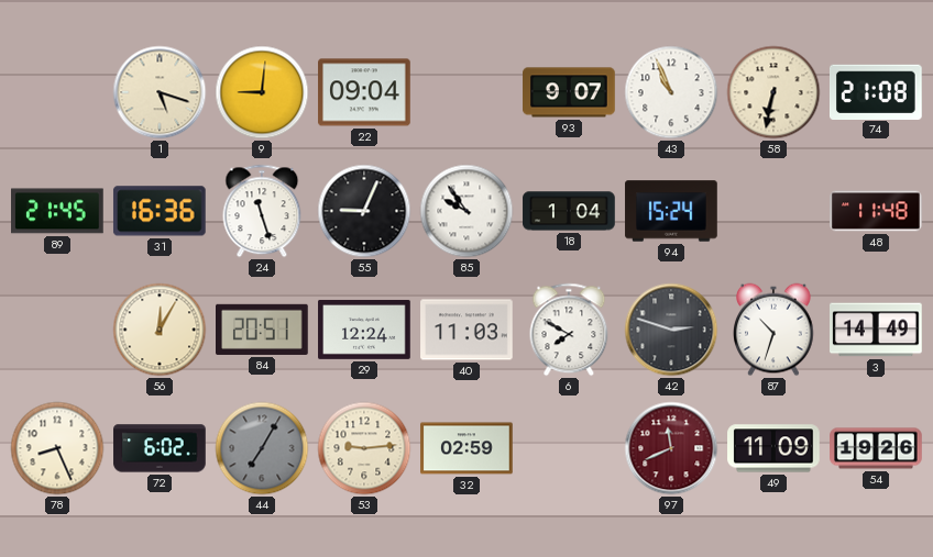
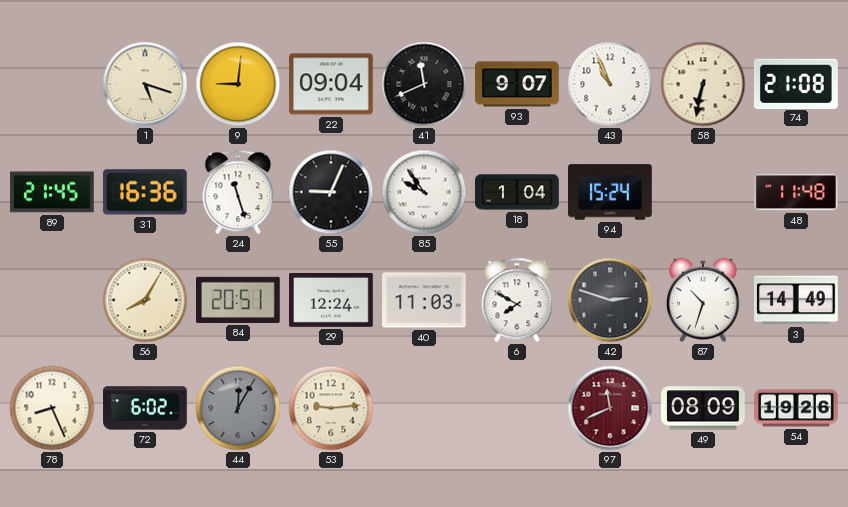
41: none -> 11:41
56: 12:05 -> 8:05
44: 7:05 -> 12:05
32: 02:59 -> none
49: 11:09 -> 08:09
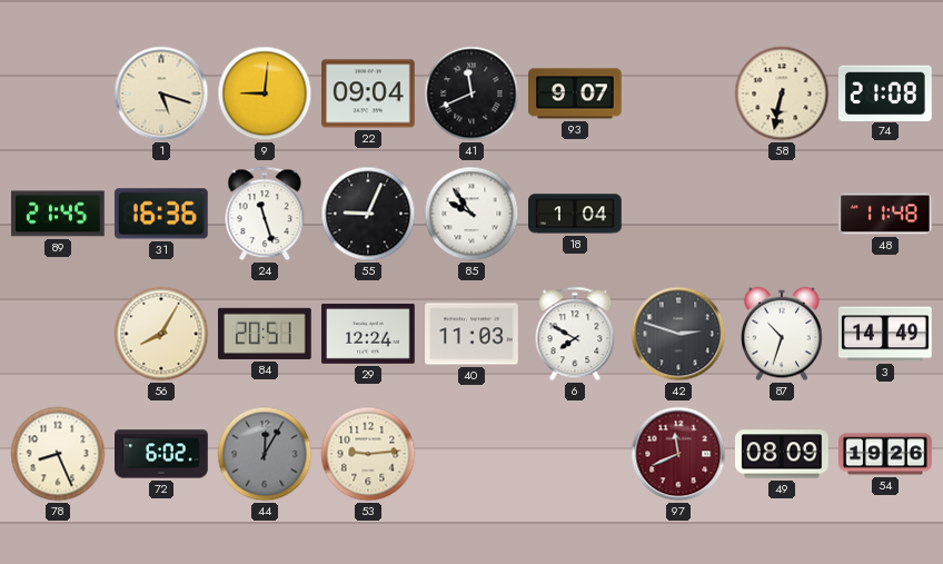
43: 10:56 -> none
94: 15:24 -> none
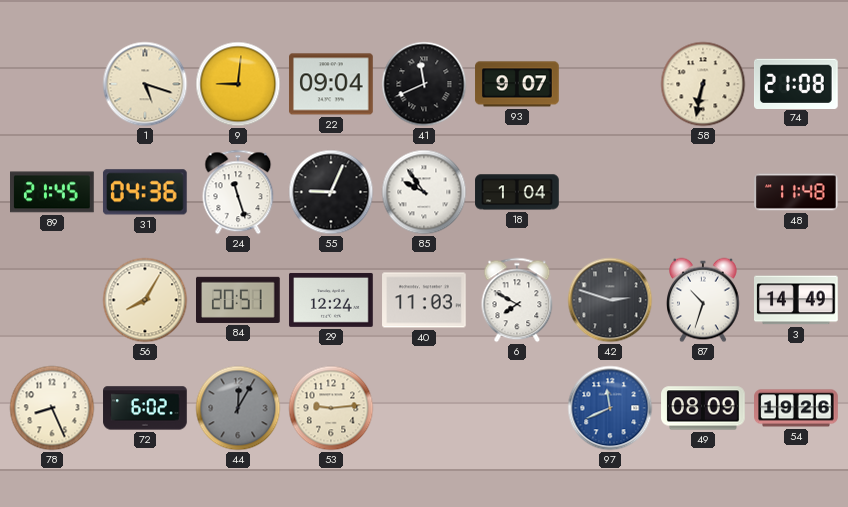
31: 16:36 -> 04:36
97 dial: burgundy -> blue
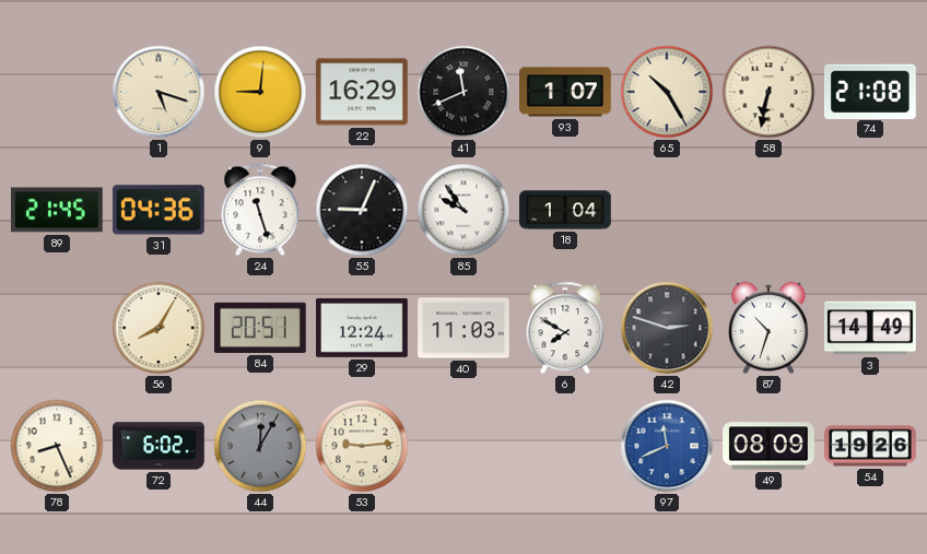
22: 09:04 -> 16:29
93: 9:07 -> 1:07
65: none -> 10:25
48: 11:48 -> none
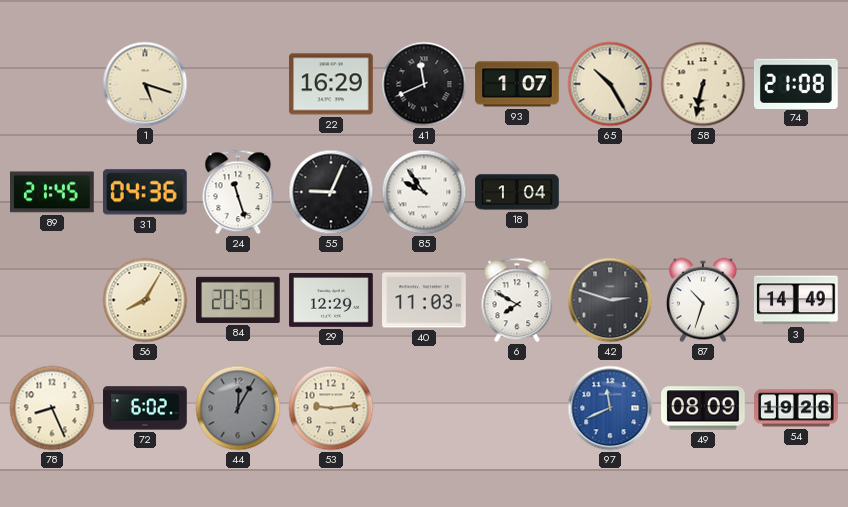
9: 9:01 -> none
29: 12:24 -> 12:29
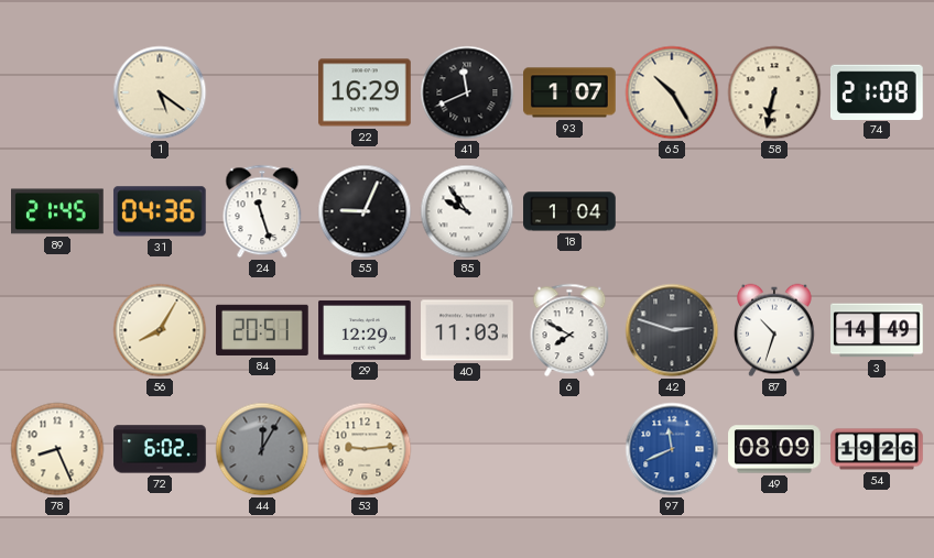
1: 5:18 -> 5:21
